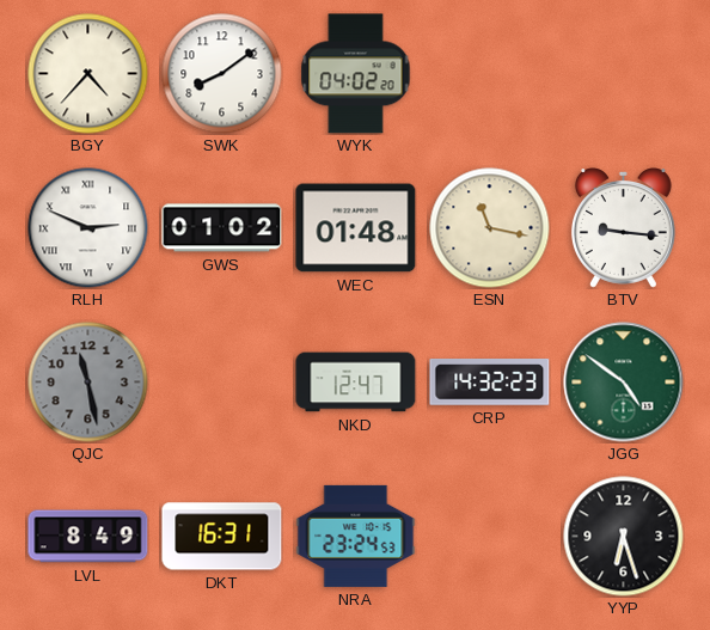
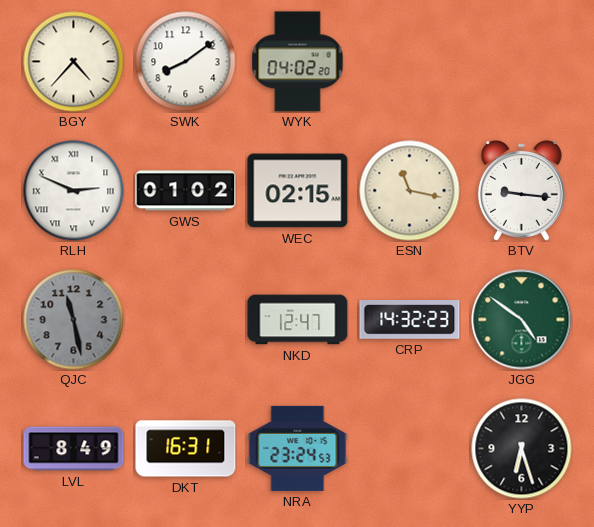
WEC: 01:48 -> 02:15
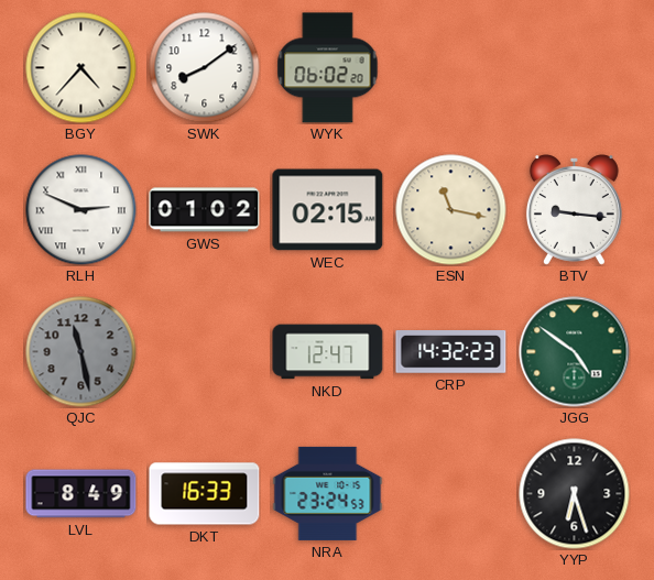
WYK: 04:02 -> 06:02
DKT: 16:31 -> 16:33
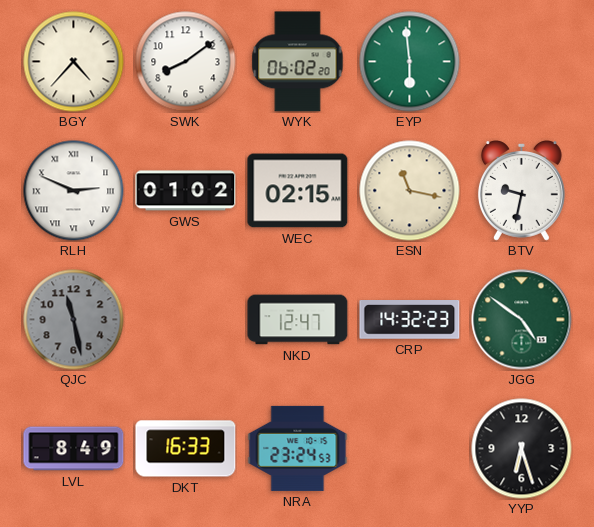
EYP: none -> 5:59
BTV: 9:16 -> 9:32
